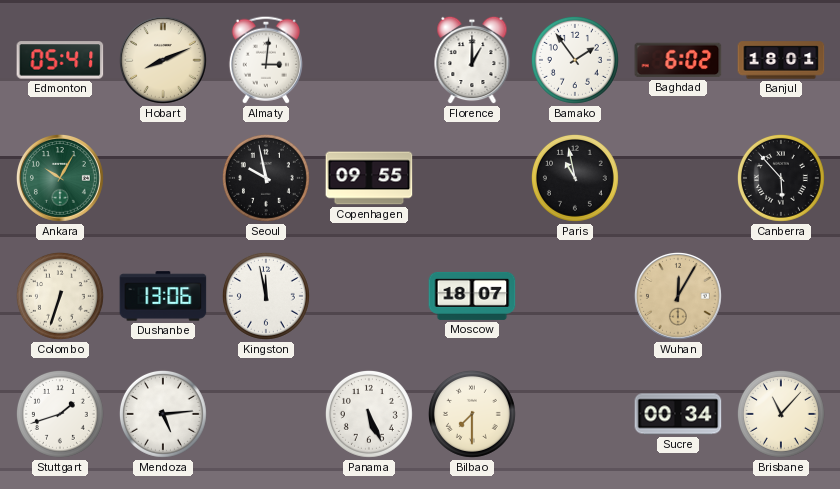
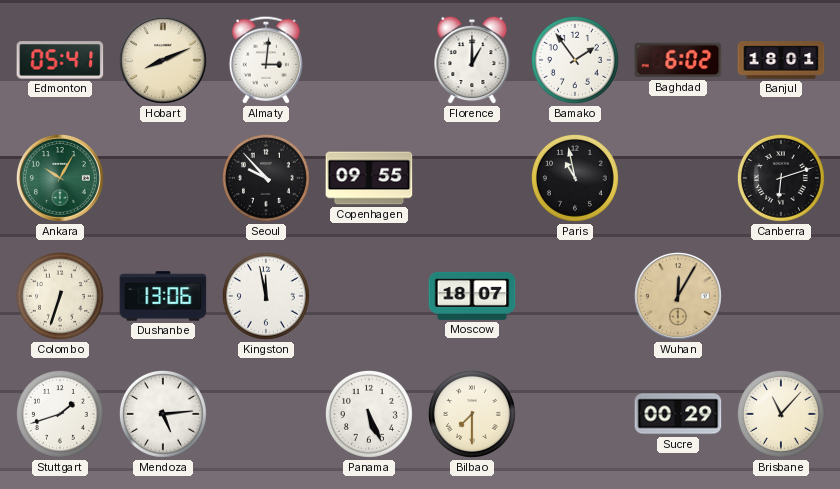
Seoul: 9:58 -> 9:53
Canberra: 5:53 -> 6:12
Sucre: 00:34 -> 00:29
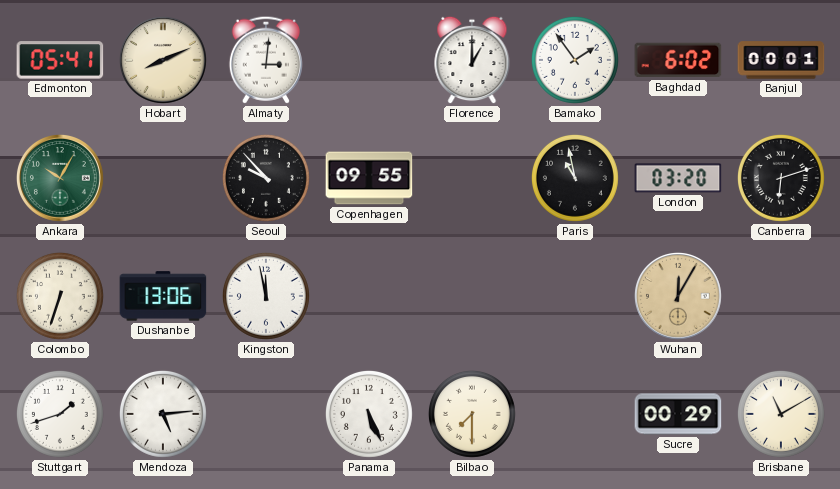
Banjul: 18:01 -> 00:01
London: none -> 03:20
Moscow: 18:07 -> none
Brisbane: 11:07 -> 11:10
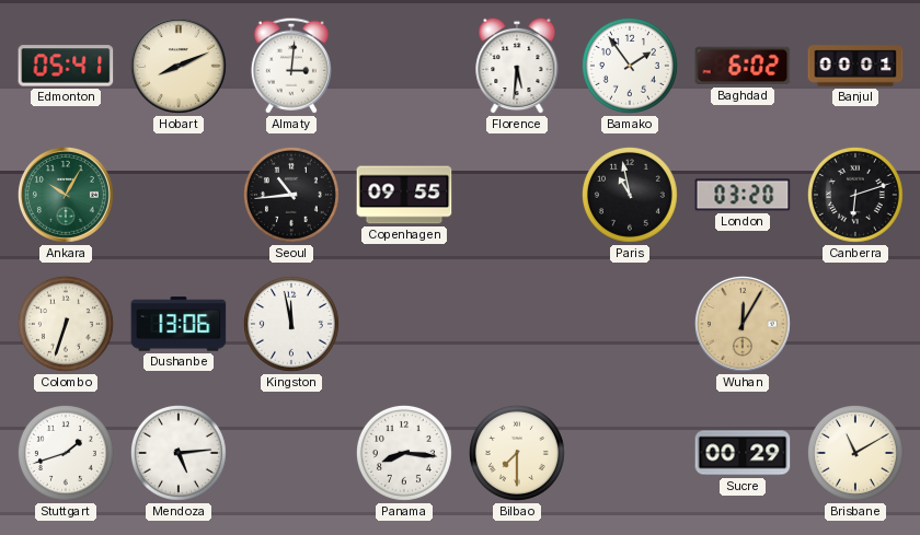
Florence: 1:00 -> 5:31
Seoul: 9:53 -> 10:44
Panama: 5:26 -> 8:16
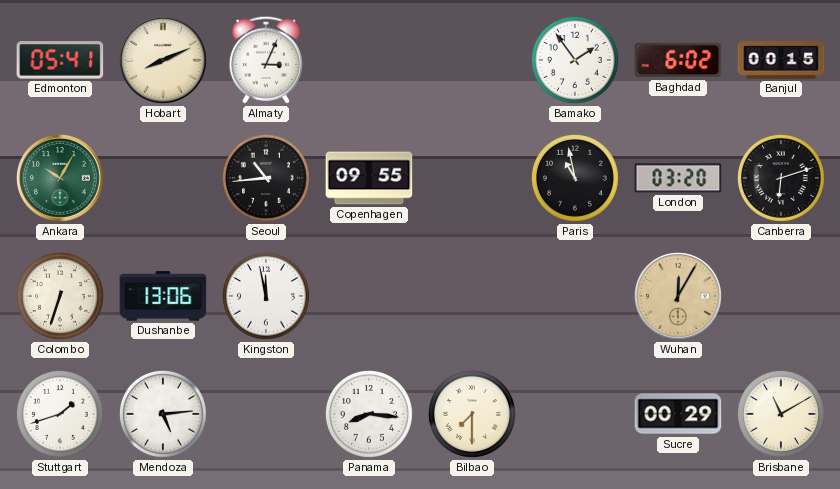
Almaty: 3:01 -> 3:04
Florence: 5:31 -> none
Banjul: 00:01 -> 00:15
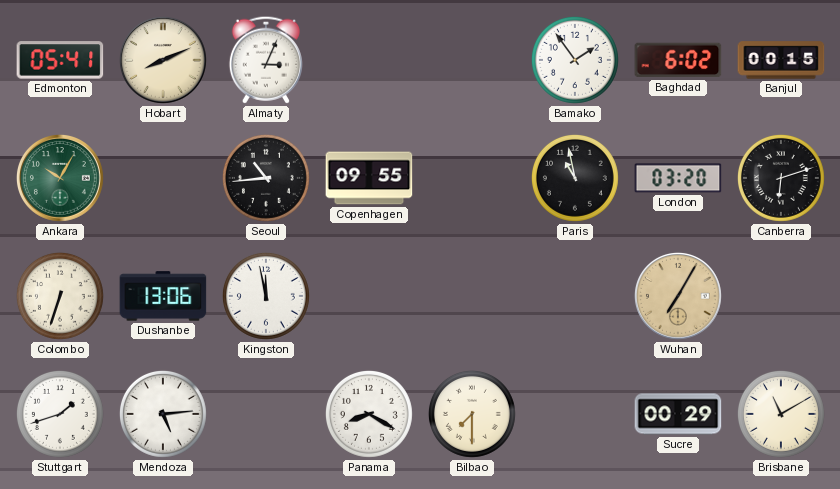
Wuhan: 12:05 -> 7:05
Panama: 8:16 -> 8:20
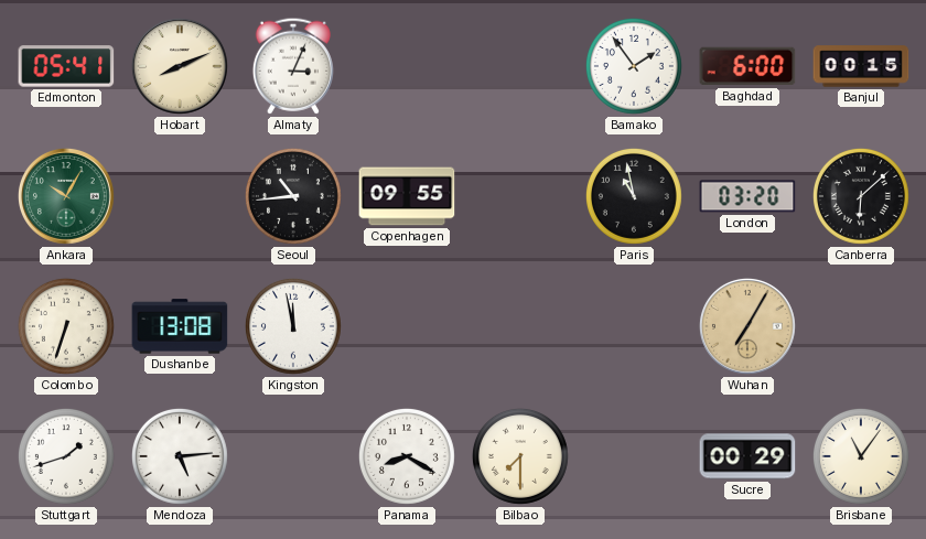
Baghdad: 6:02 -> 6:00
Canberra: 6:12 -> 6:08
Dushanbe: 13:06 -> 13:08
Brisbane: 11:10 -> 11:06
